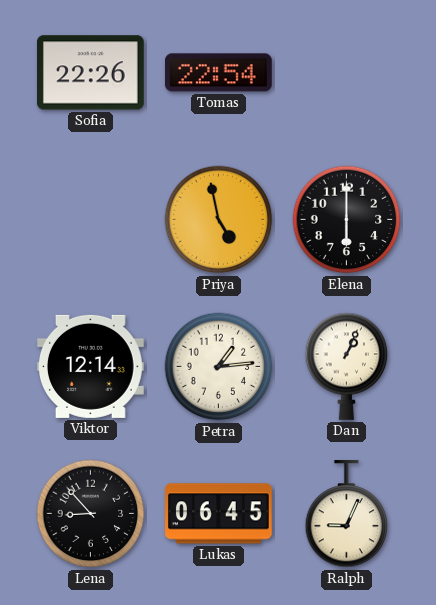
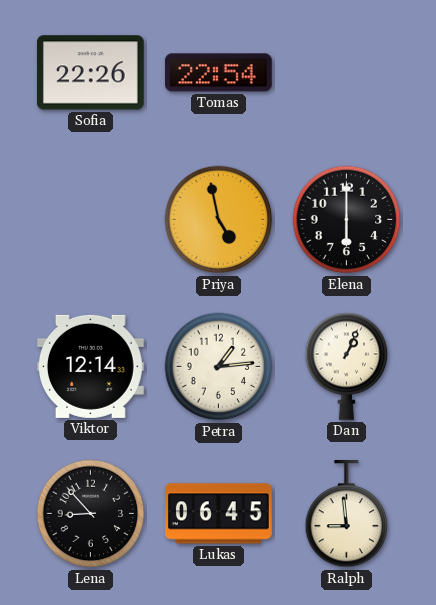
Ralph: 9:04 -> 8:59
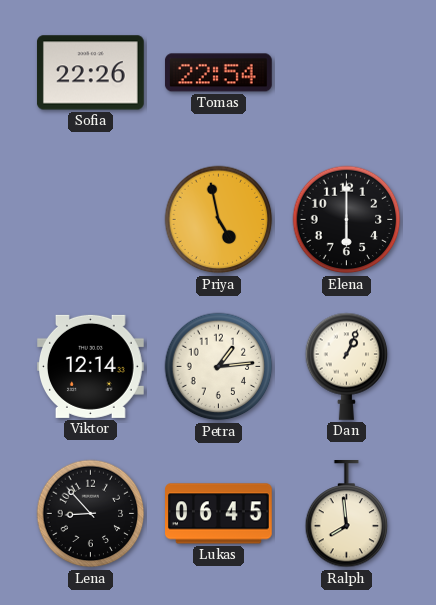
Ralph: 8:59 -> 7:59
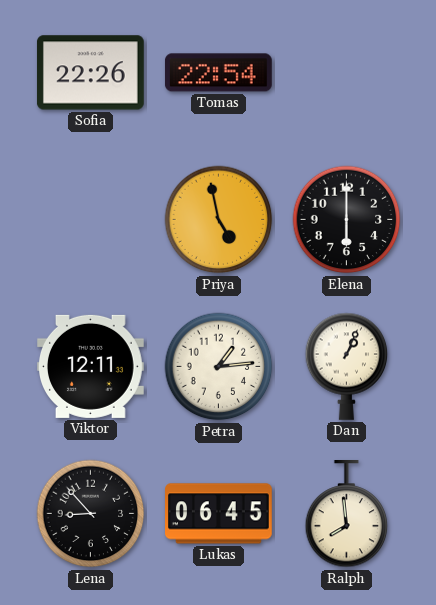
Viktor: 12:14 -> 12:11
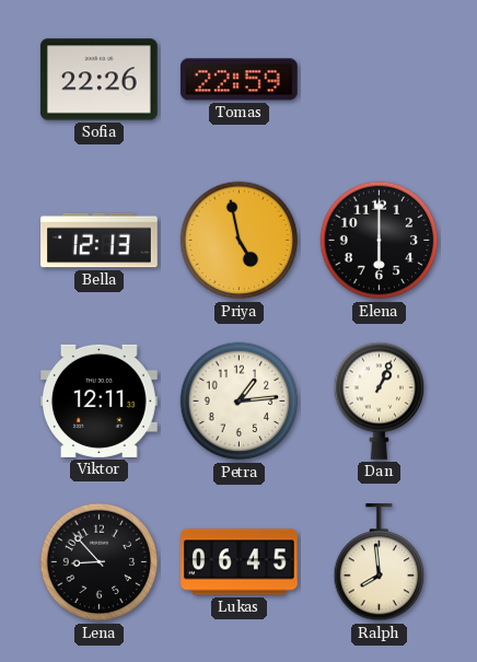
Tomas: 22:54 -> 22:59
Bella: none -> 12:13
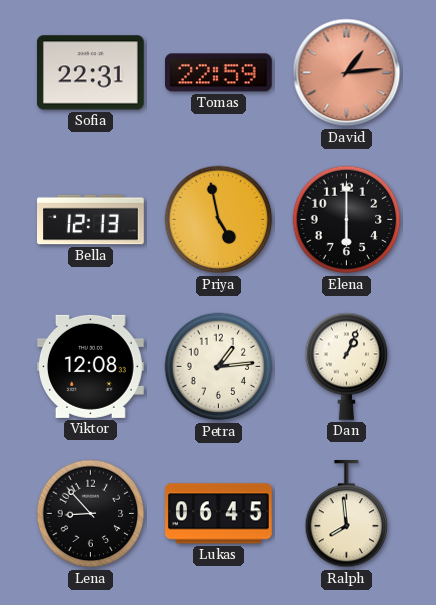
Sofia: 22:26 -> 22:31
David: none -> 1:14
Viktor: 12:11 -> 12:08
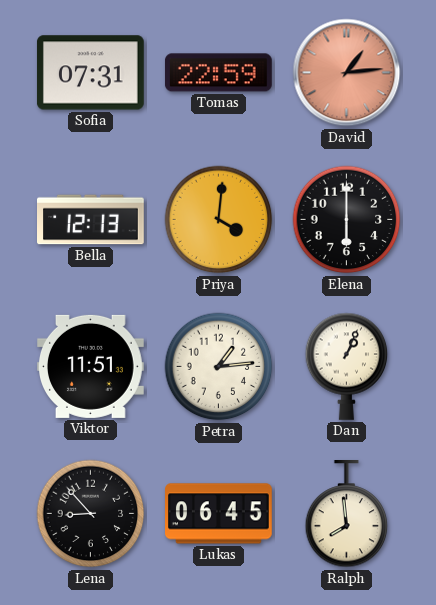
Sofia: 22:31 -> 07:31
Priya: 4:58 -> 4:01
Viktor: 12:08 -> 11:51
